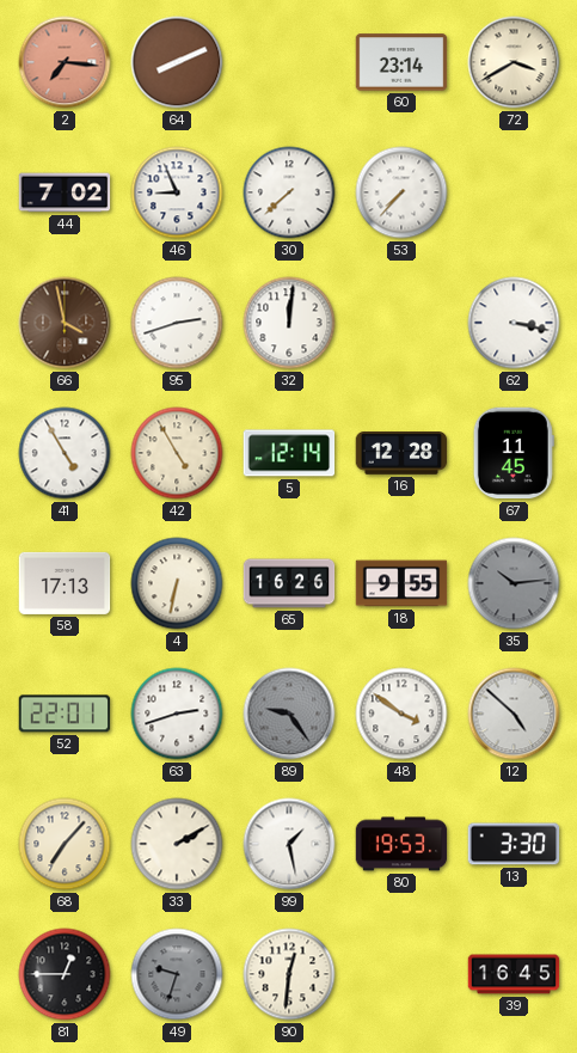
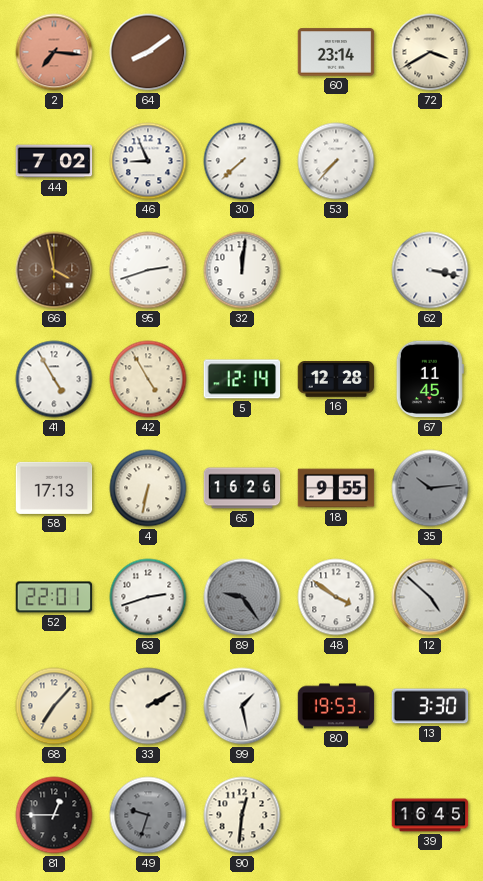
64: 8:11 -> 8:09
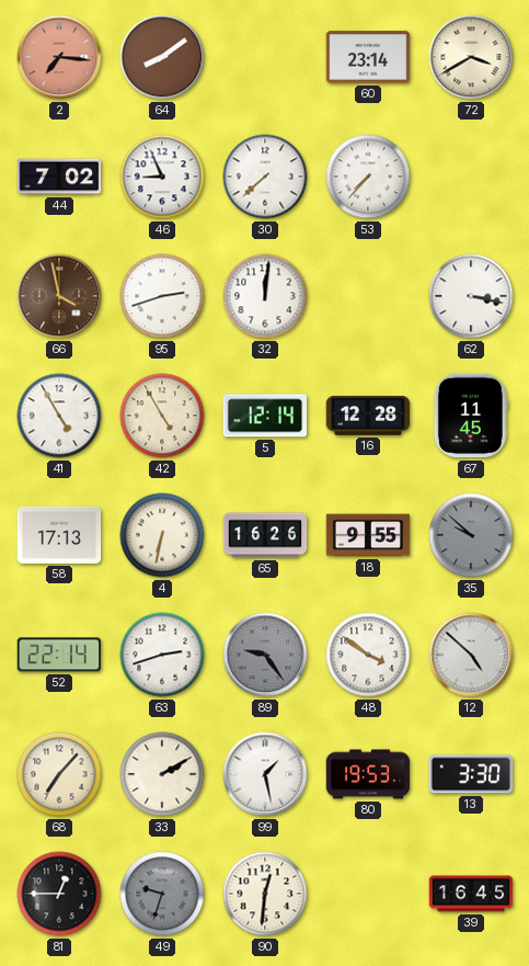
35: 10:14 -> 9:52
52: 22:01 -> 22:14
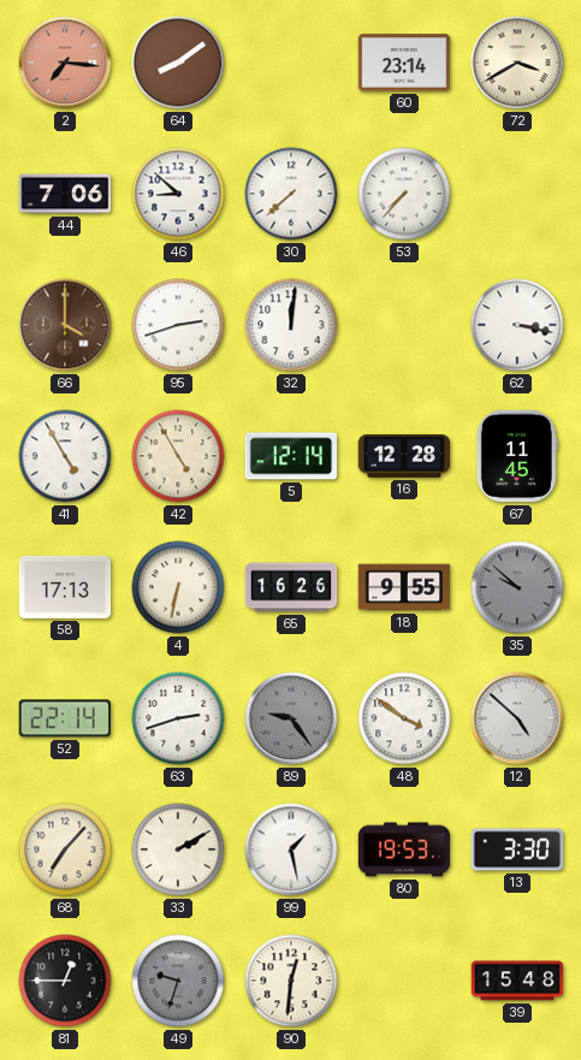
44: 7:02 -> 7:06
46: 8:56 -> 8:52
66: 3:58 -> 4:00
39: 16:45 -> 15:48
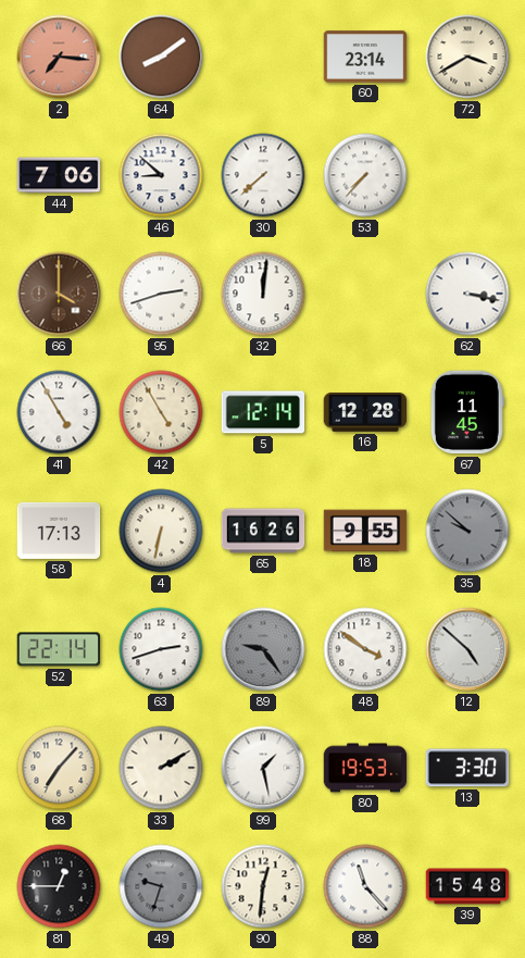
88: none -> 11:23
